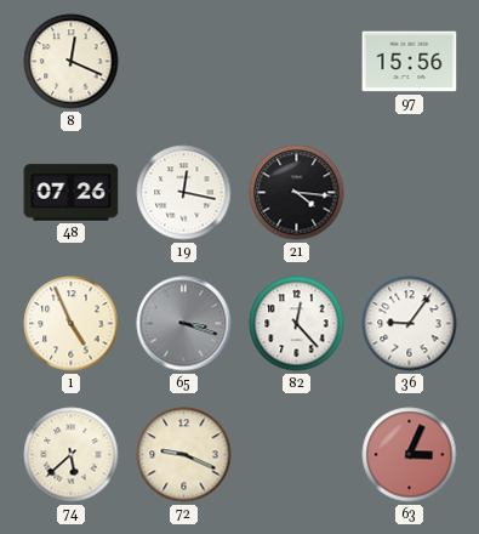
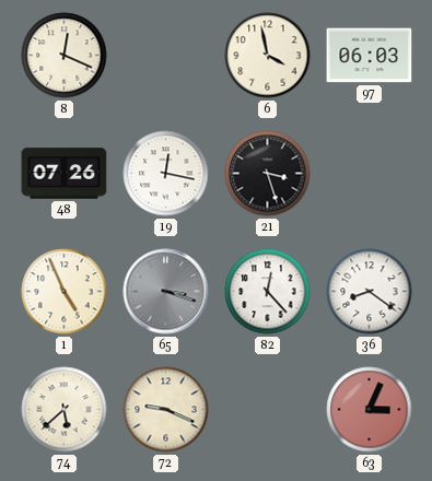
6: none -> 3:58
97: 15:56 -> 06:03
21: 4:16 -> 3:27
36: 9:06 -> 8:21
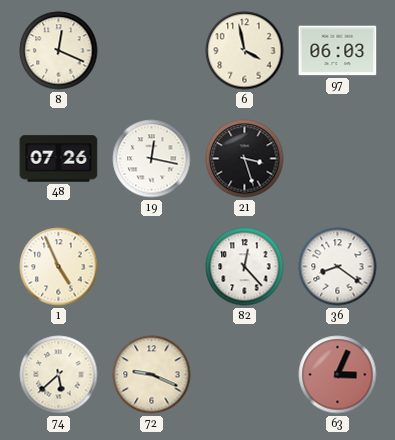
65: 3:18 -> none
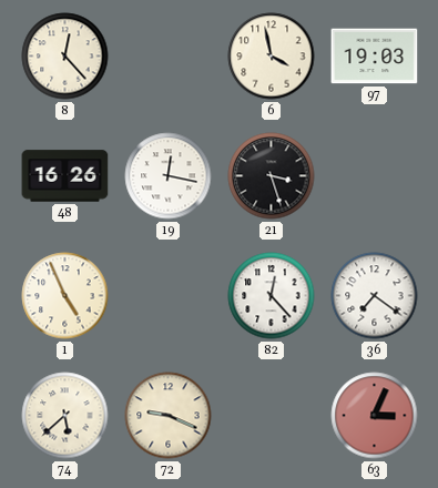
8: 12:19 -> 12:23
97: 06:03 -> 19:03
48: 07:26 -> 16:26
36: 8:21 -> 7:21
